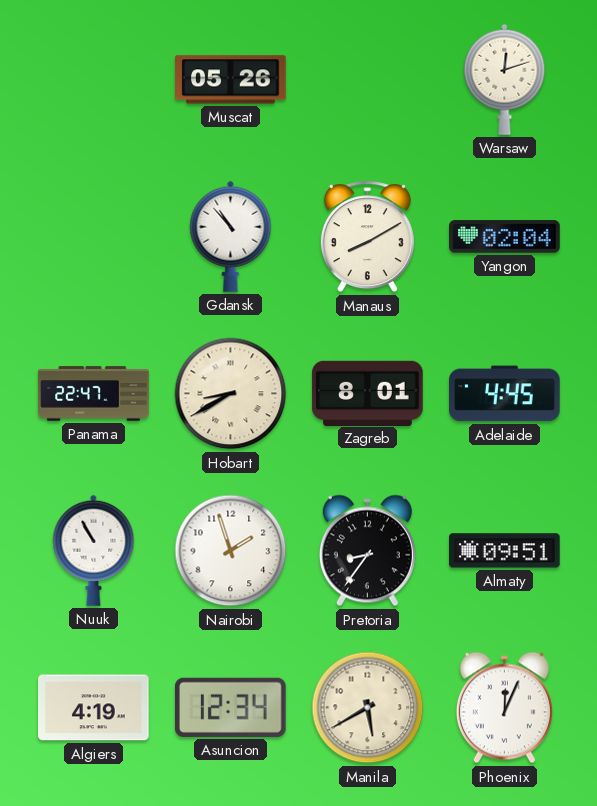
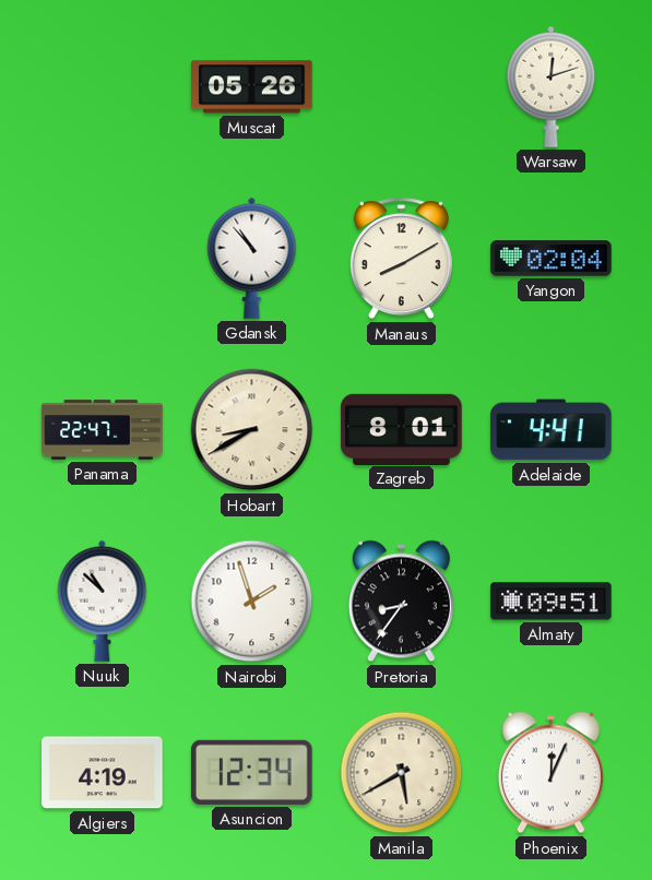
Adelaide: 4:45 -> 4:41
Nuuk: 10:55 -> 10:52
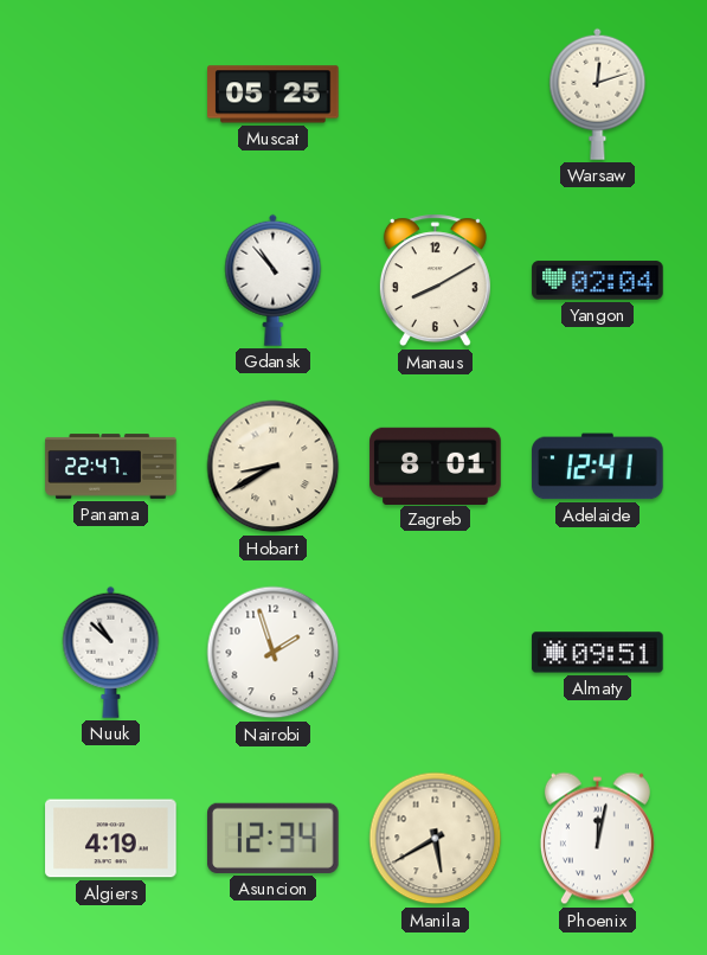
Muscat: 05:26 -> 05:25
Adelaide: 4:41 -> 12:41
Pretoria: 8:36 -> none
Phoenix: 12:04 -> 12:02
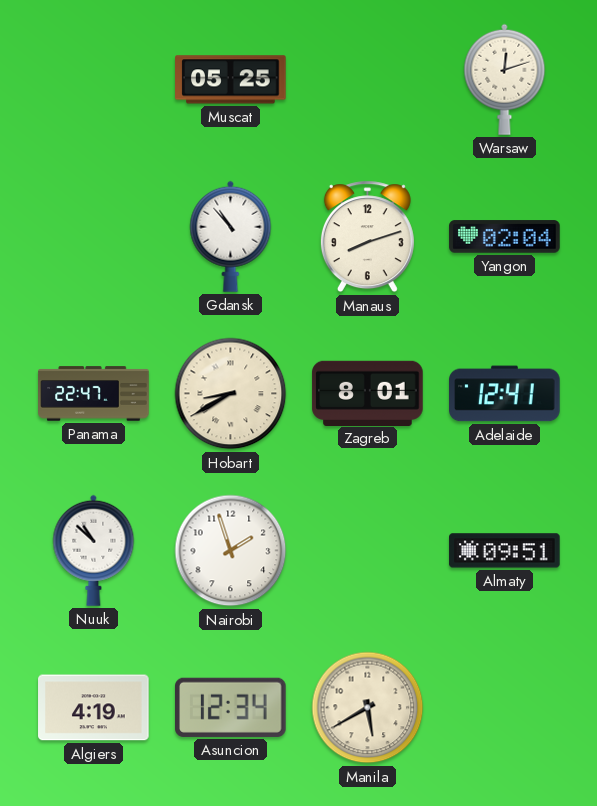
Manaus: 8:10 -> 8:12
Phoenix: 12:02 -> none
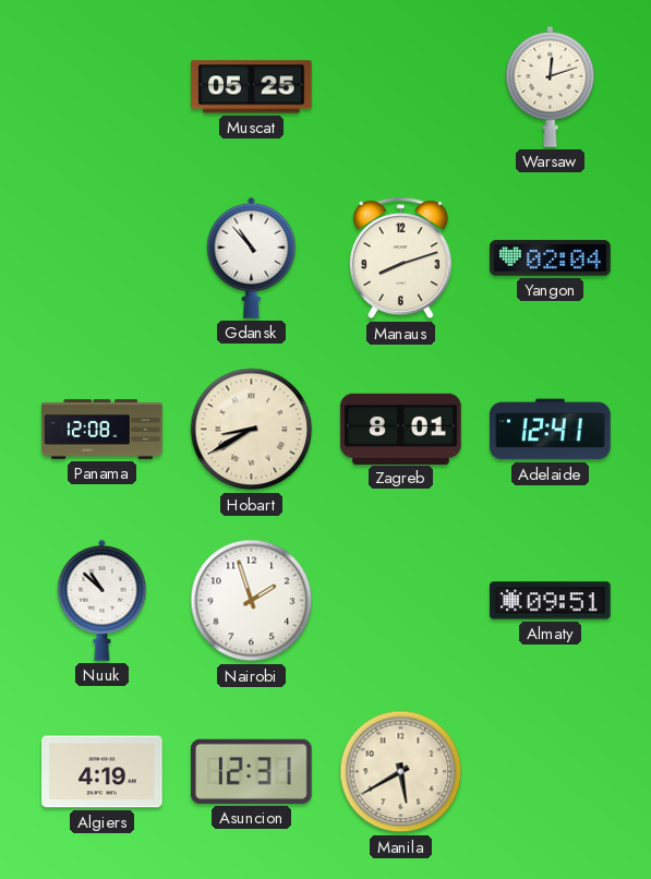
Panama: 22:47 -> 12:08
Asuncion: 12:34 -> 12:31
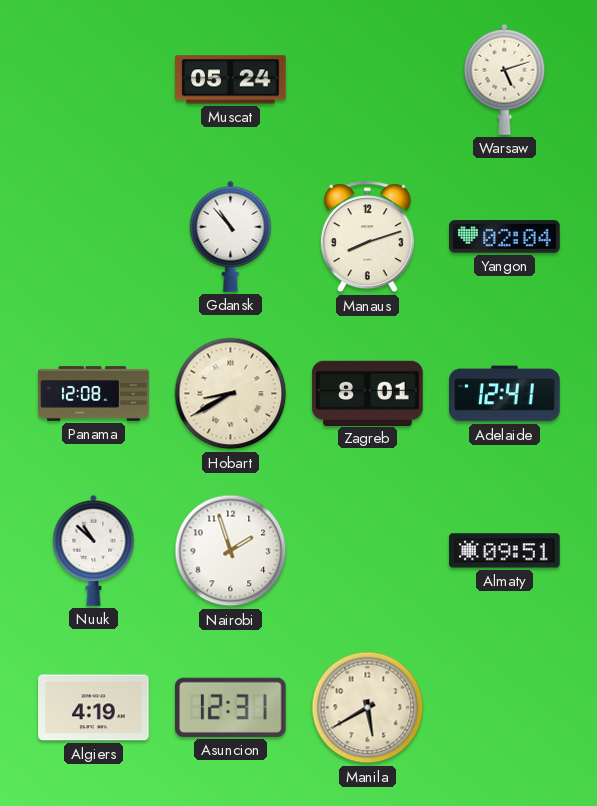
Muscat: 05:25 -> 05:24
Warsaw: 12:12 -> 5:12
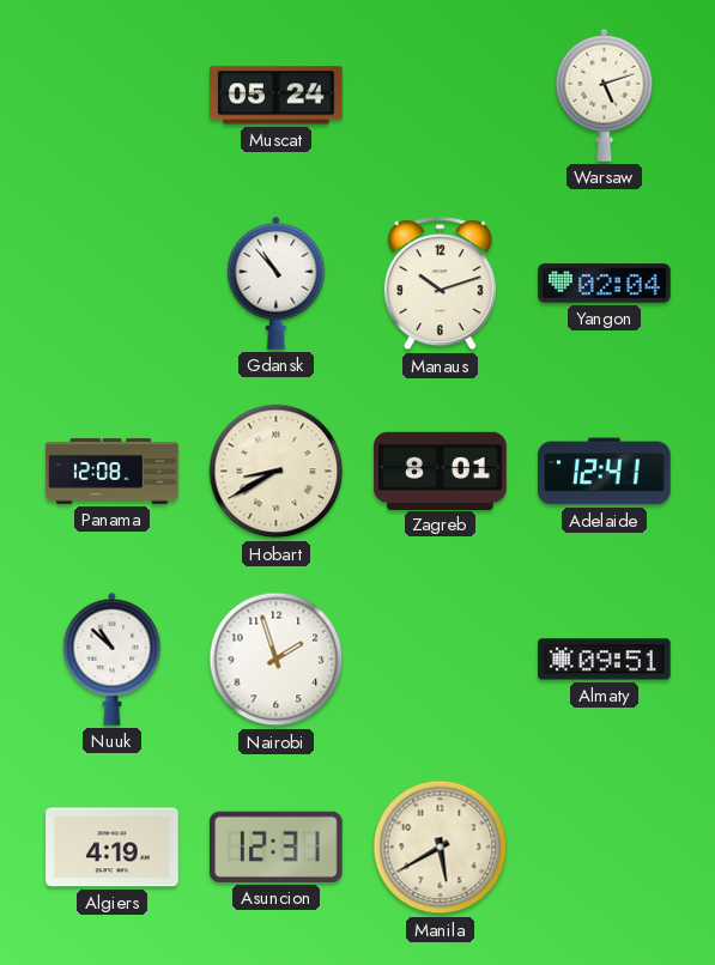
Manaus: 8:12 -> 10:12
